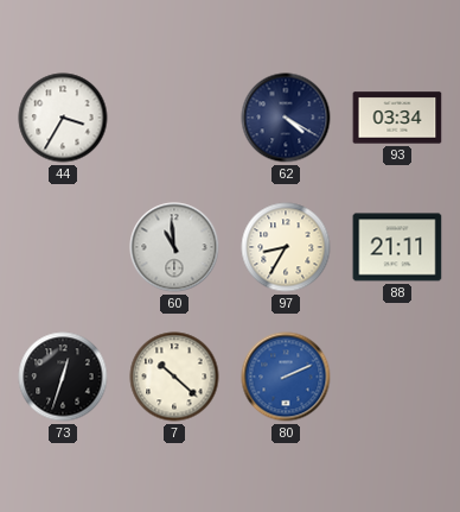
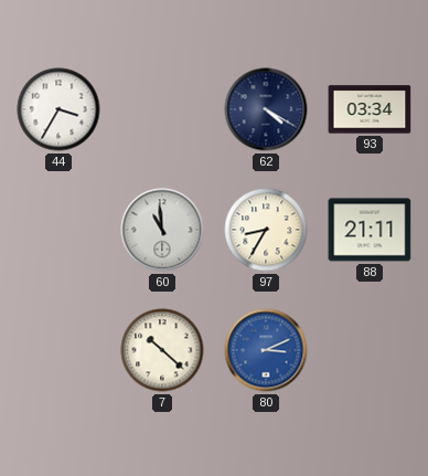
73: 12:33 -> none
80: 2:11 -> 3:11
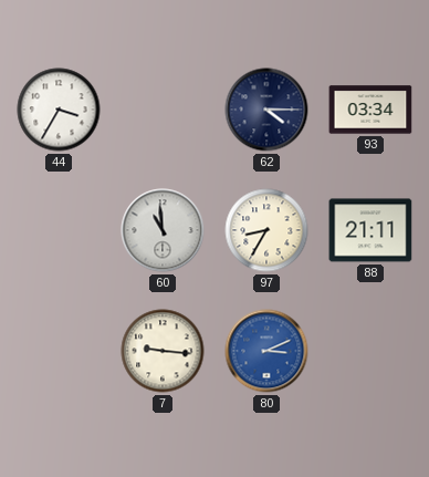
62: 4:20 -> 4:15
7: 10:22 -> 9:16
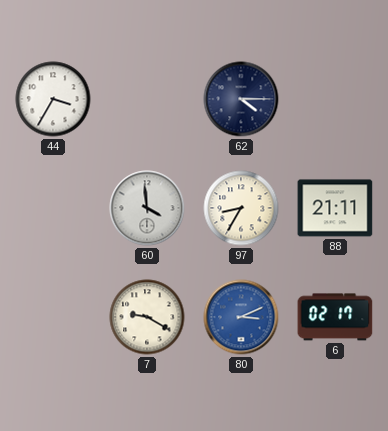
93: 03:34 -> none
60: 10:59 -> 3:59
7: 9:16 -> 9:20
6: none -> 02:17
